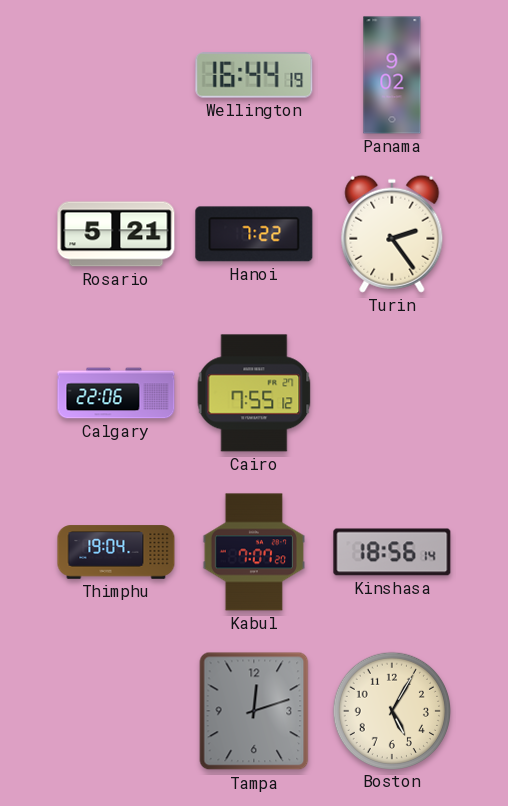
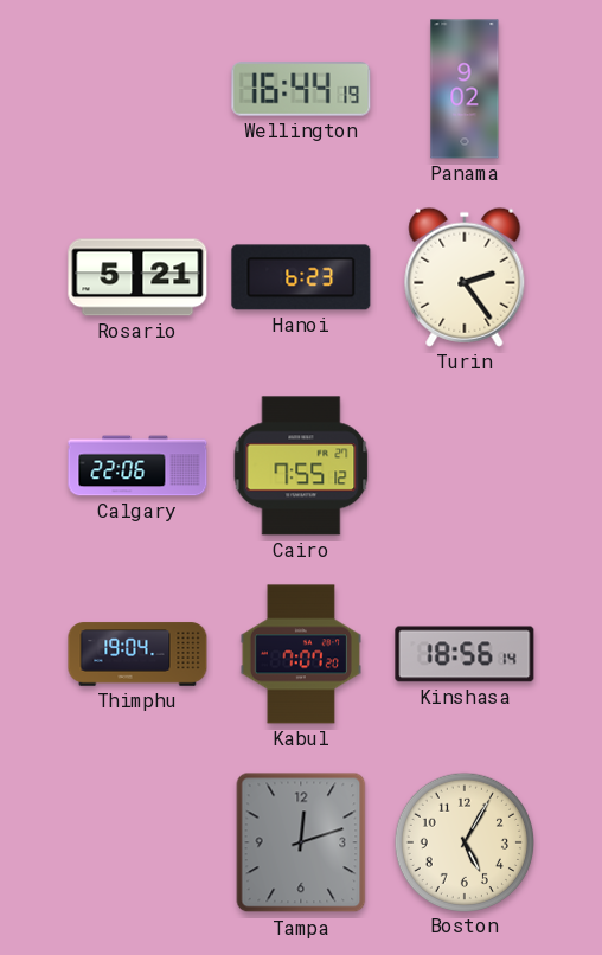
Hanoi: 7:22 -> 6:23
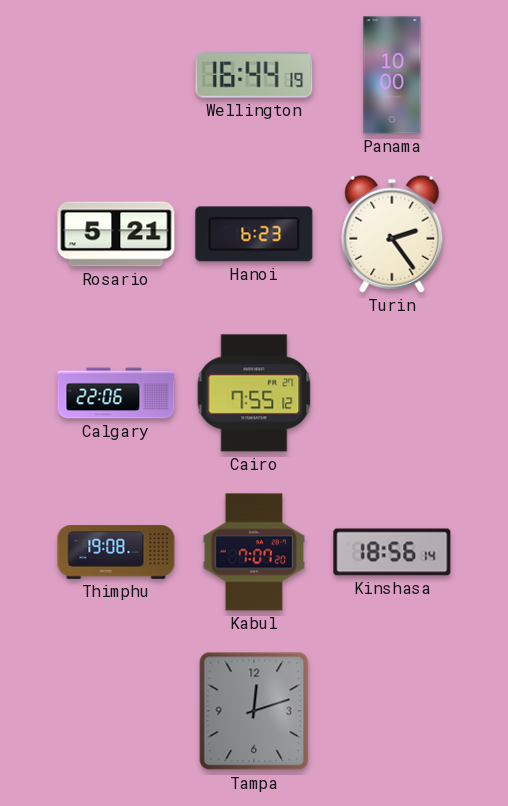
Panama: 9:02 -> 10:00
Thimphu: 19:04 -> 19:08
Boston: 5:05 -> none
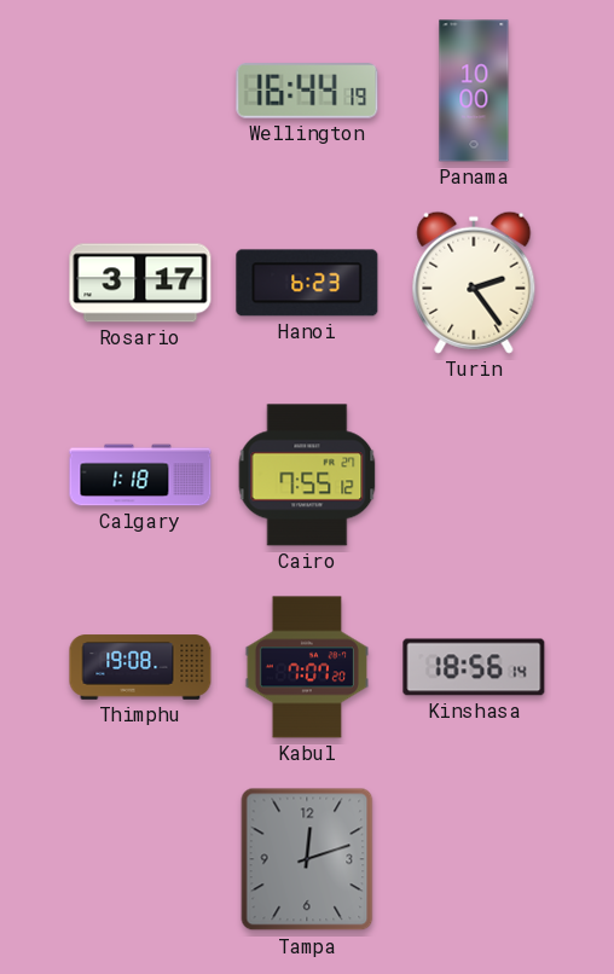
Rosario: 5:21 -> 3:17
Calgary: 22:06 -> 1:18
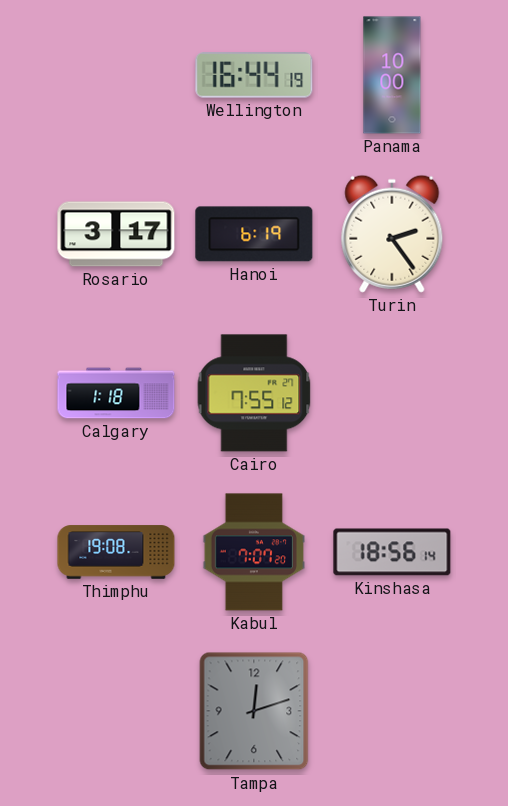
Hanoi: 6:23 -> 6:19
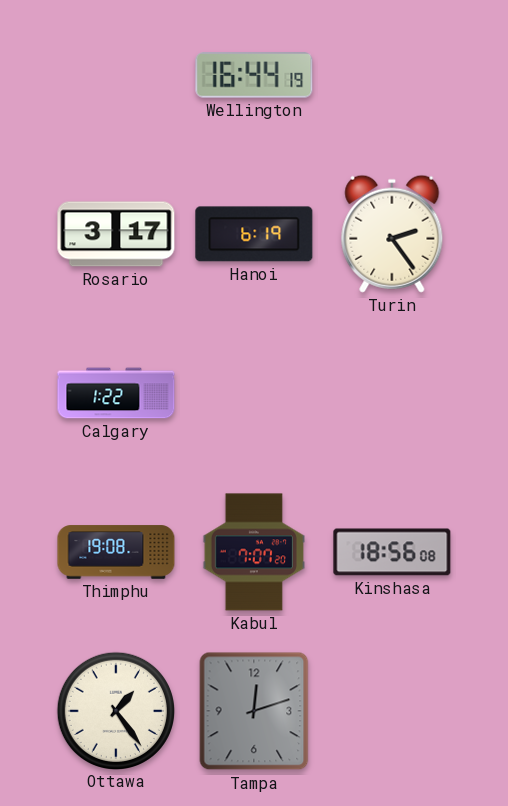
Panama: 10:00 -> none
Calgary: 1:18 -> 1:22
Cairo: 7:55 -> none
Kinshasa: 18:56:14 -> 18:56:08
Ottawa: none -> 1:24
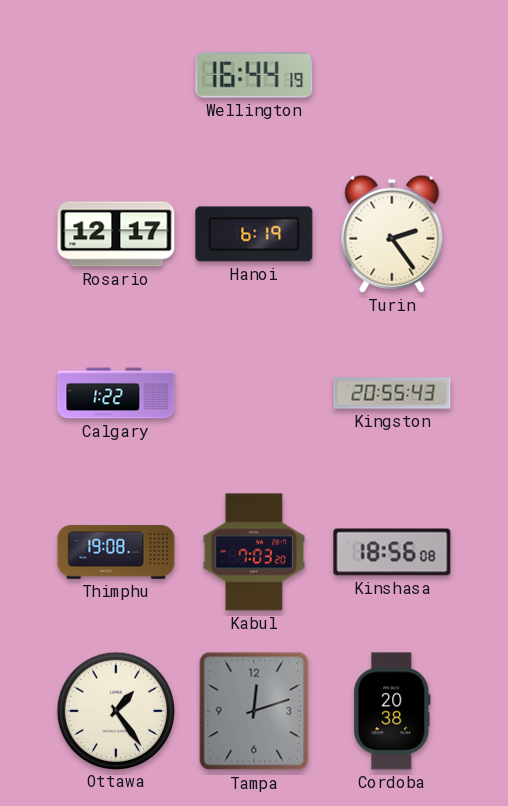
Rosario: 3:17 -> 12:17
Kingston: none -> 20:55
Kabul: 7:07 -> 7:03
Cordoba: none -> 20:38
